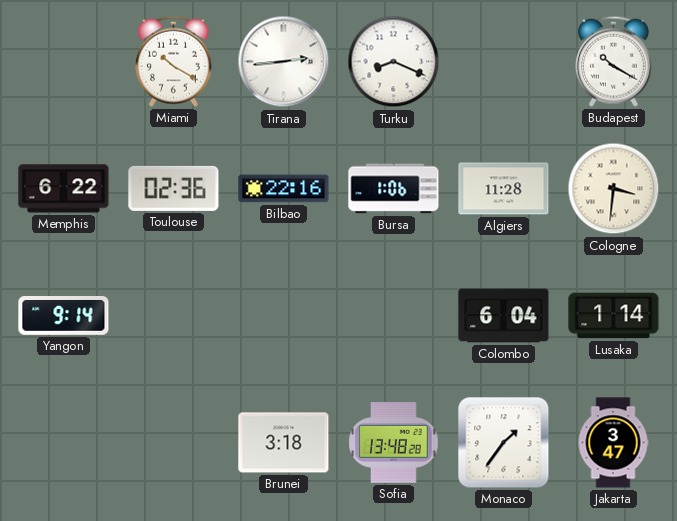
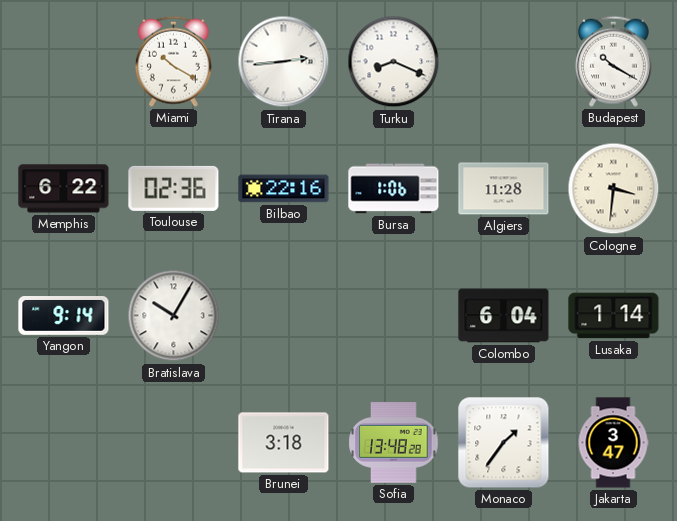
Bratislava: none -> 10:05
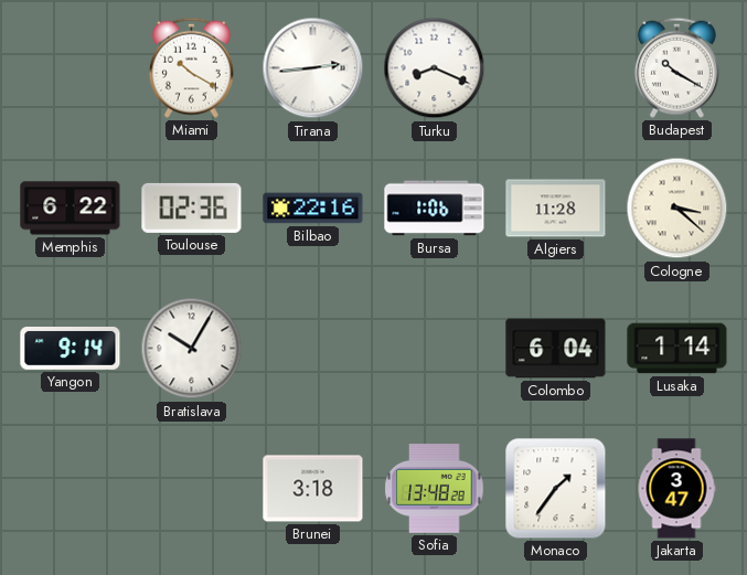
Cologne: 3:31 -> 3:22
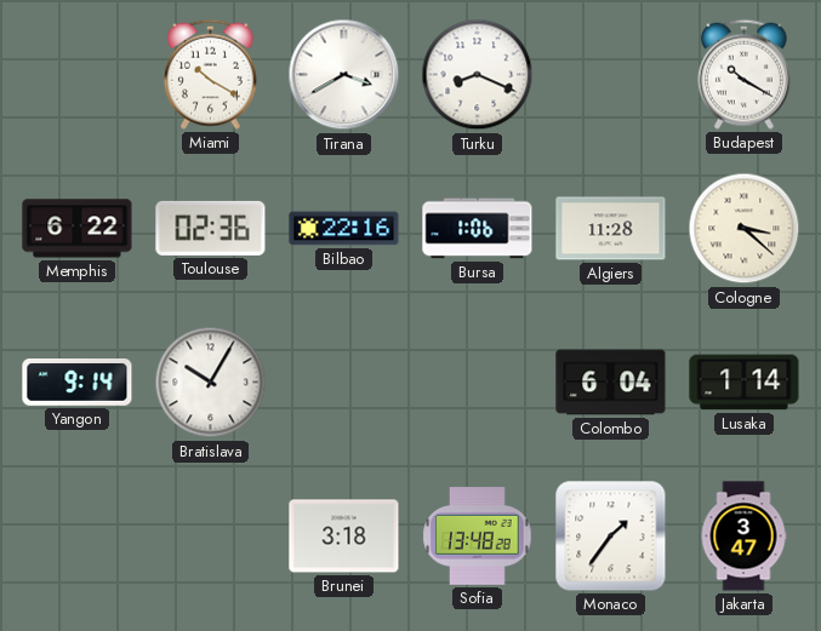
Tirana: 2:44 -> 3:40
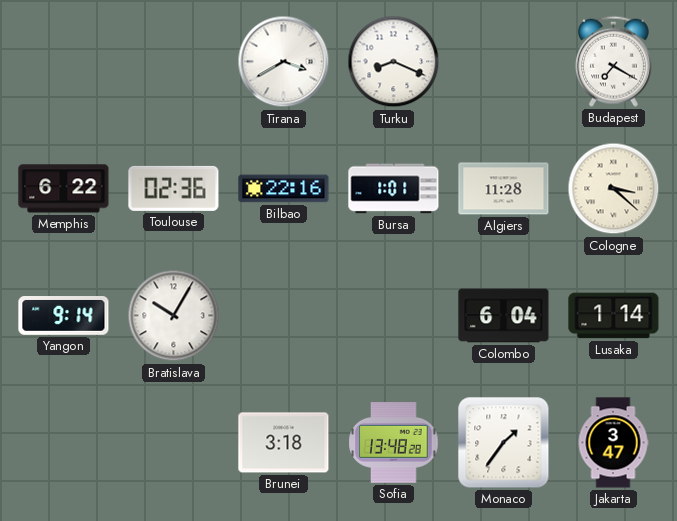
Miami: 10:20 -> none
Budapest: 10:20 -> 7:20
Bursa: 1:06 -> 1:01
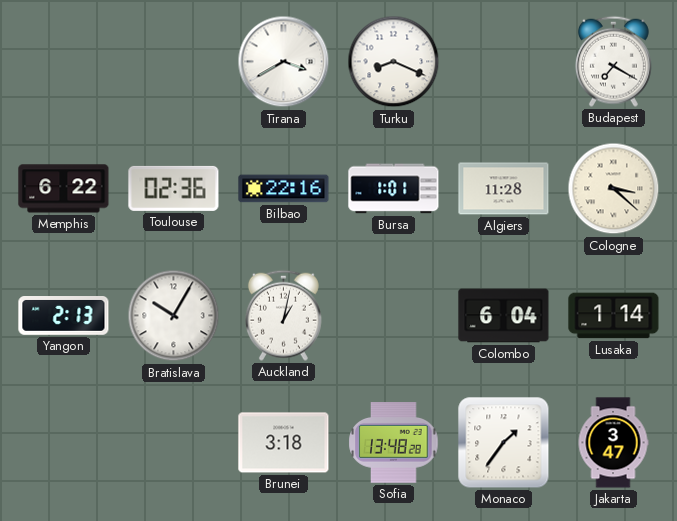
Yangon: 9:14 -> 2:13
Auckland: none -> 1:02
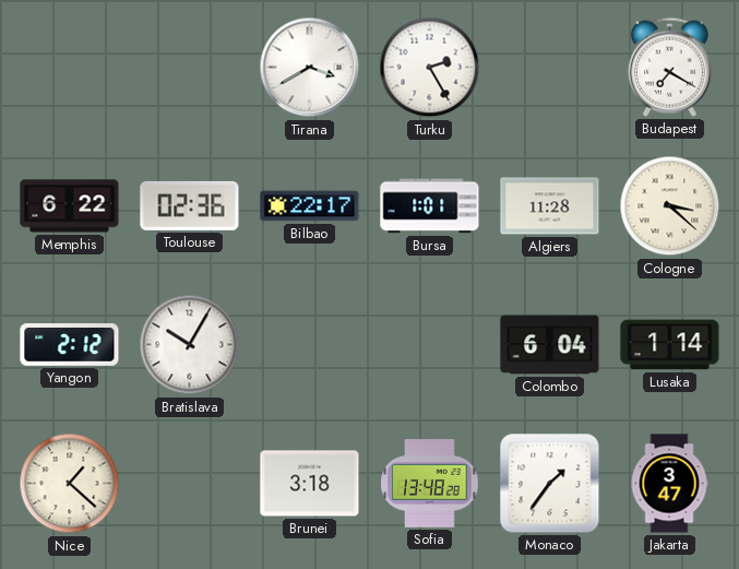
Turku: 8:19 -> 2:25
Bilbao: 22:16 -> 22:17
Yangon: 2:13 -> 2:12
Auckland: 1:02 -> none
Nice: none -> 1:22
